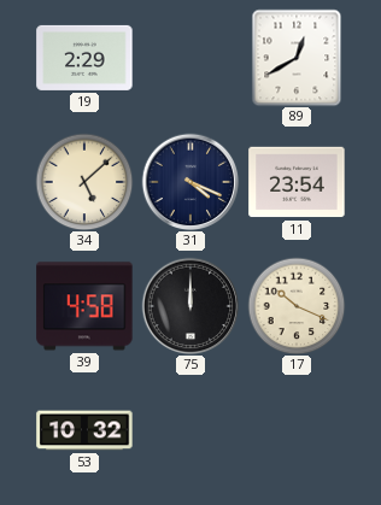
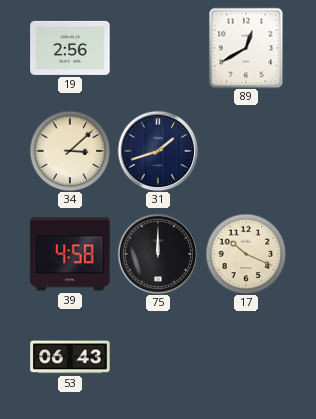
19: 2:29 -> 2:56
34: 5:08 -> 3:08
31: 4:19 -> 1:42
11: 23:54 -> none
53: 10:32 -> 06:43
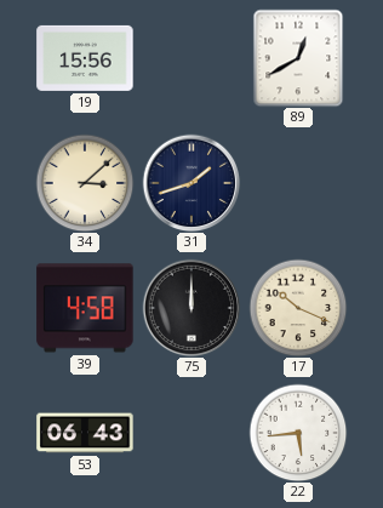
19: 2:56 -> 15:56
22: none -> 5:44
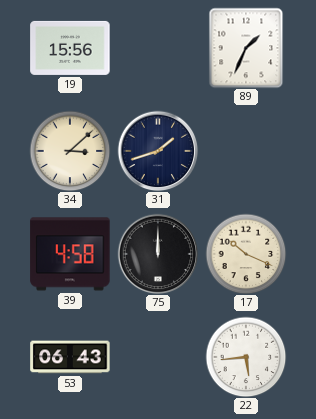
89: 12:40 -> 1:34
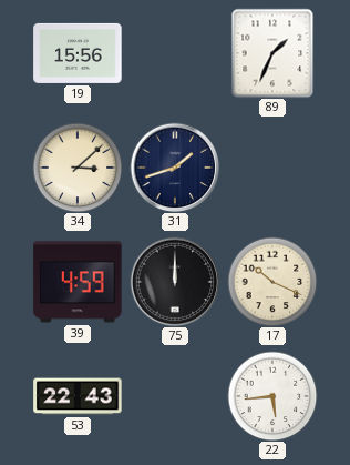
39: 4:58 -> 4:59
53: 06:43 -> 22:43
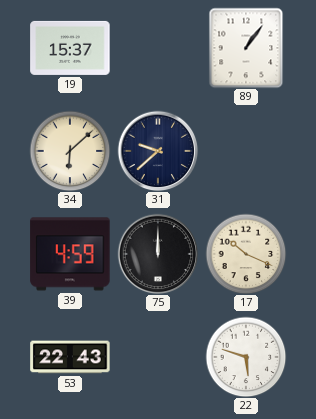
19: 15:56 -> 15:37
89: 1:34 -> 1:06
34: 3:08 -> 6:08
31: 1:42 -> 9:38
22: 5:44 -> 5:48
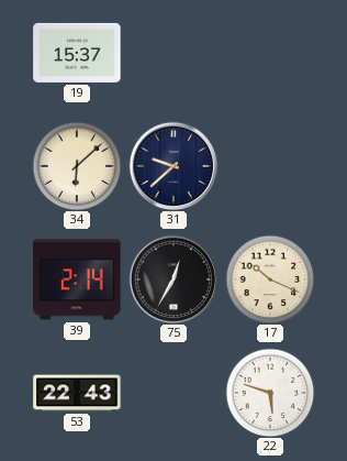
89: 1:06 -> none
39: 4:59 -> 2:14
75: 12:00 -> 12:35
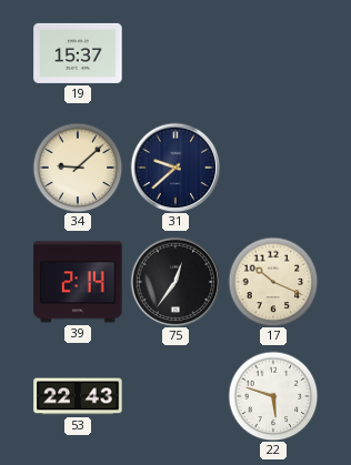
34: 6:08 -> 9:08
75: 12:35 -> 12:36
